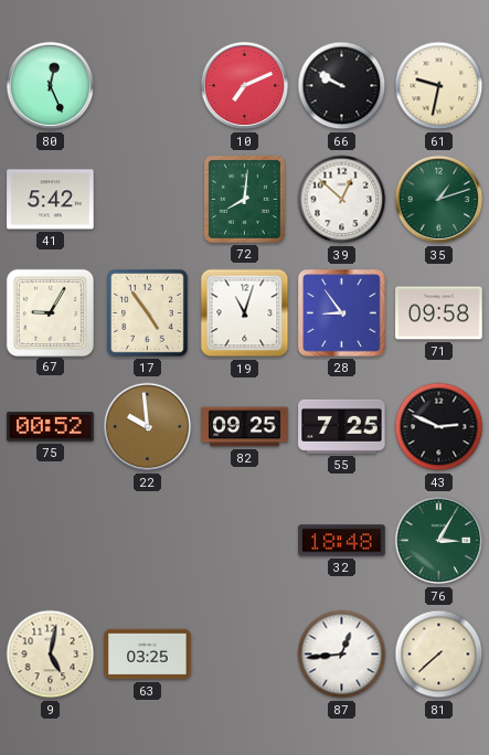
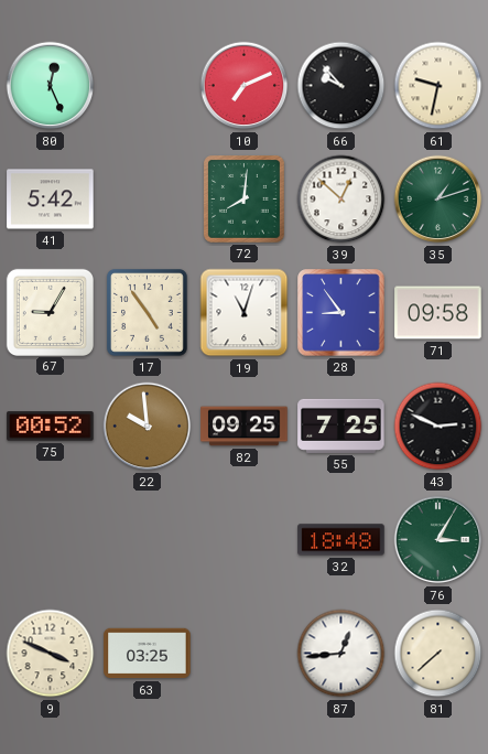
66: 9:50 -> 9:53
9: 5:02 -> 3:49
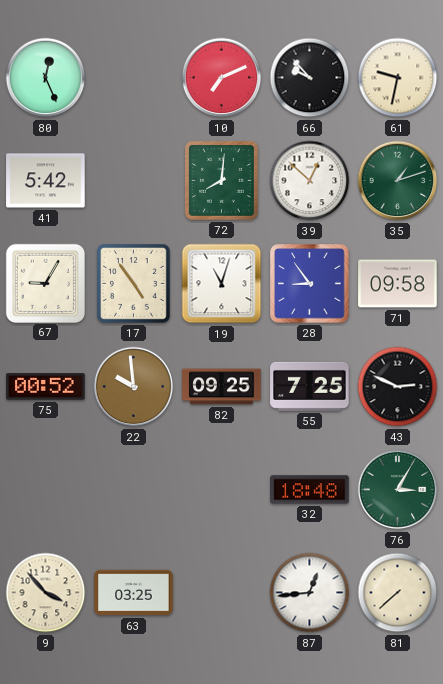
9: 3:49 -> 3:53
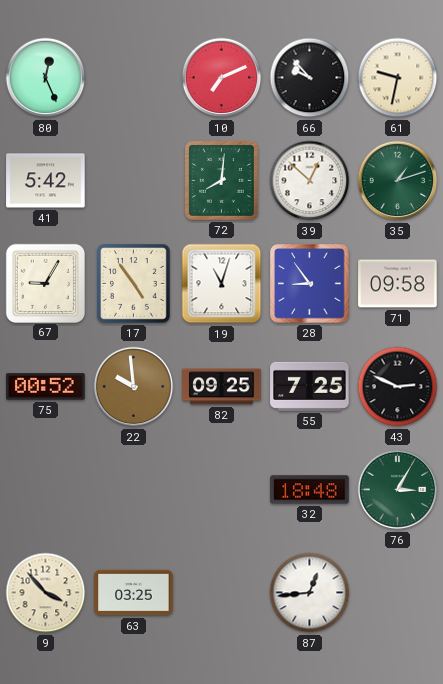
81: 7:38 -> none
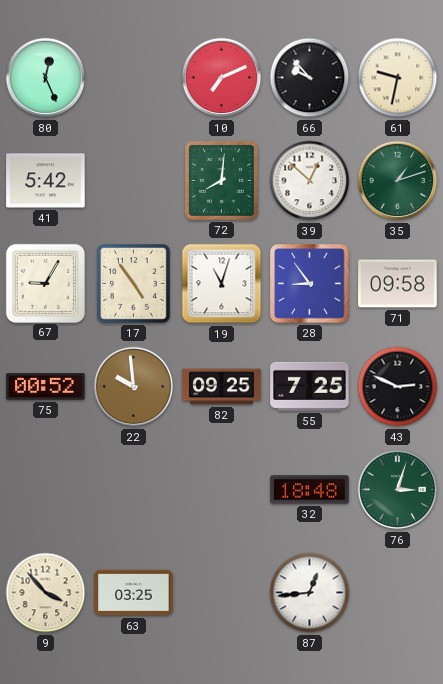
76: 3:05 -> 3:03
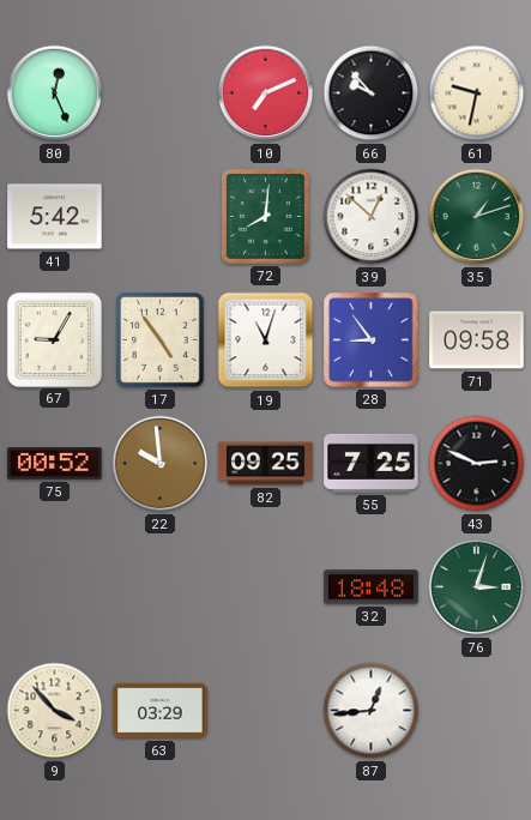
63: 03:25 -> 03:29
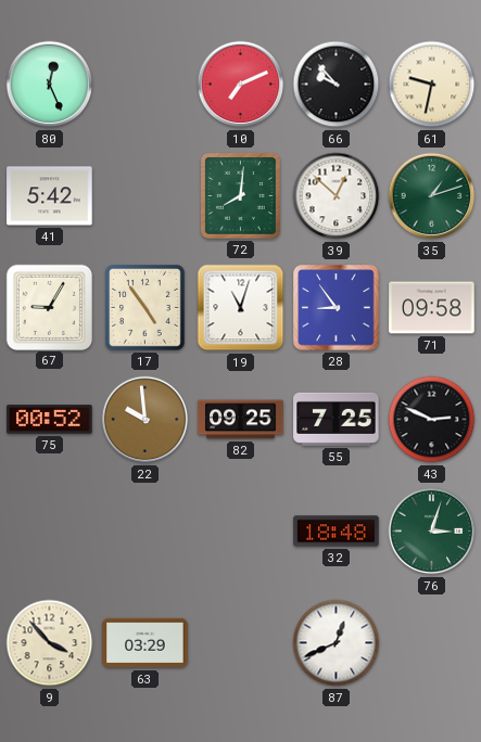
87: 12:44 -> 12:41
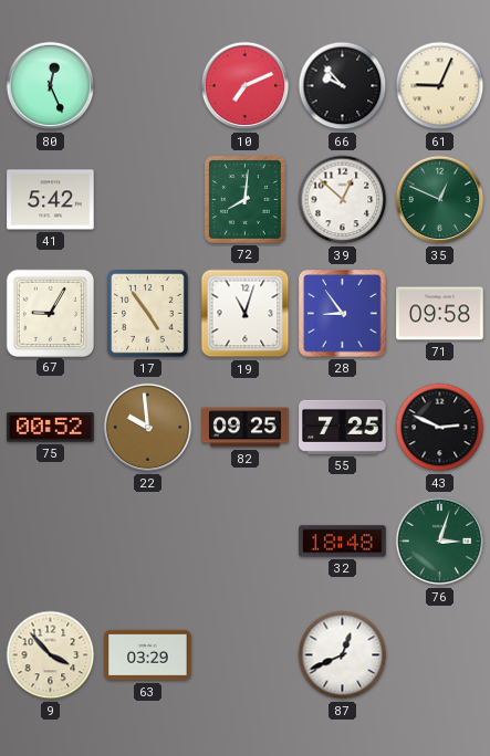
61: 9:32 -> 9:04
35: 1:12 -> 12:49
